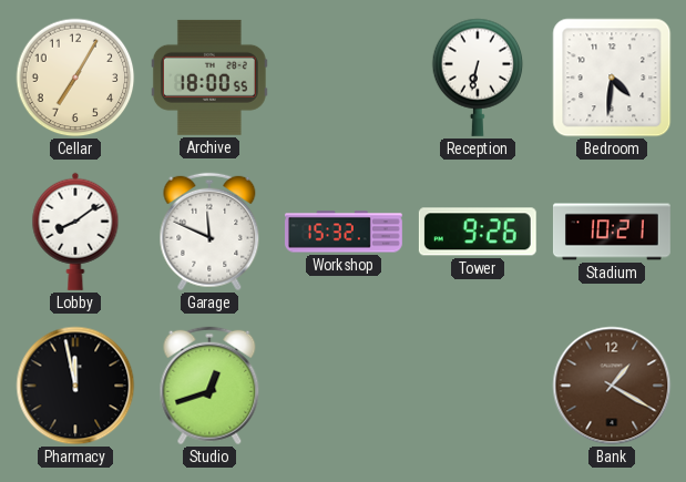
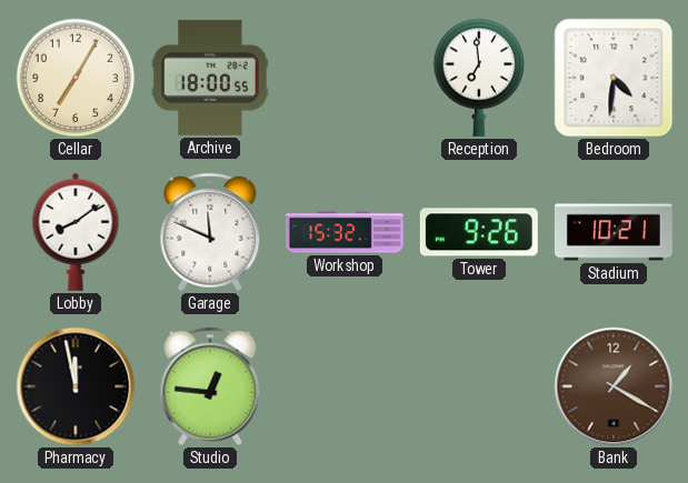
Reception: 6:32 -> 6:59
Studio: 12:42 -> 12:46
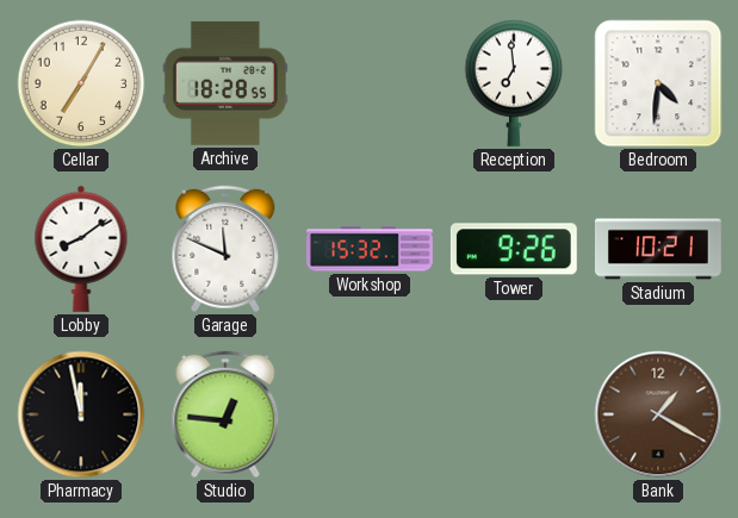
Archive: 18:00 -> 18:28
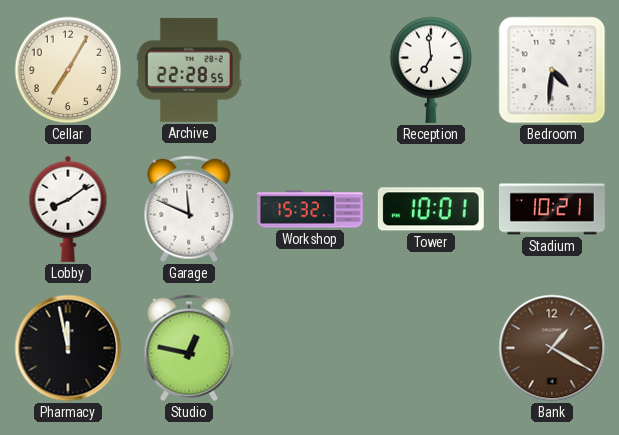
Archive: 18:28 -> 22:28
Tower: 9:26 -> 10:01
Studio: 12:46 -> 12:47
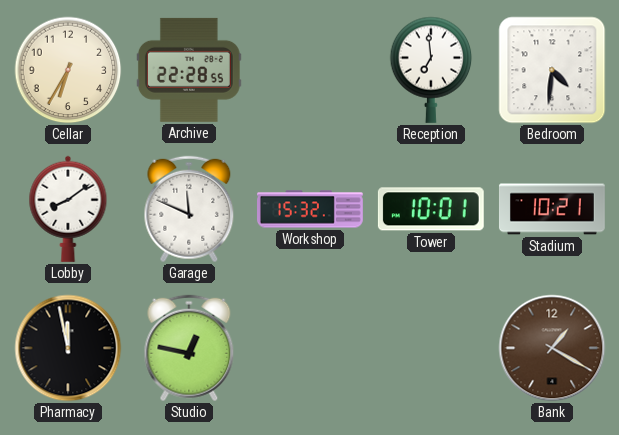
Cellar: 7:05 -> 6:35
